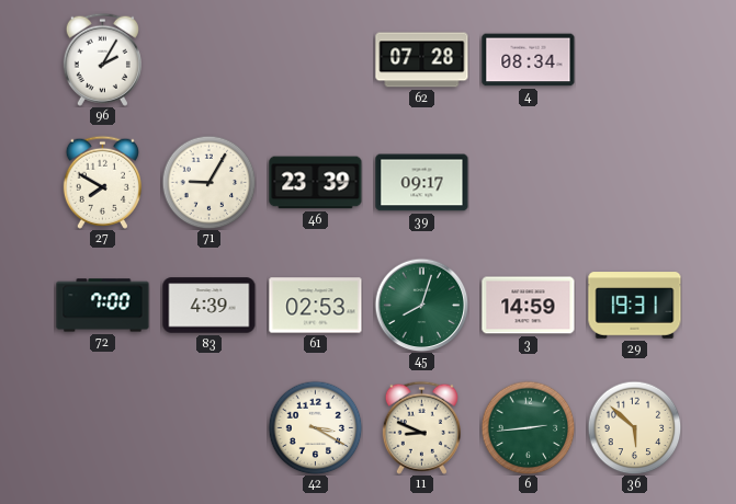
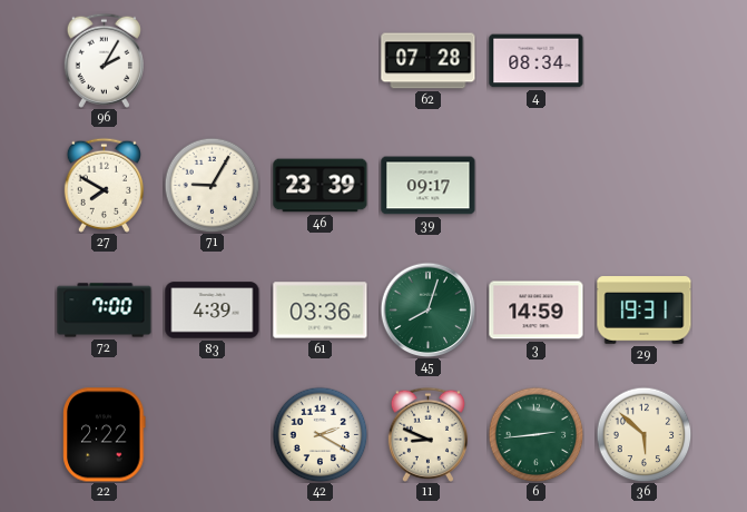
61: 02:53 -> 03:36
22: none -> 2:22
42: 3:20 -> 2:20
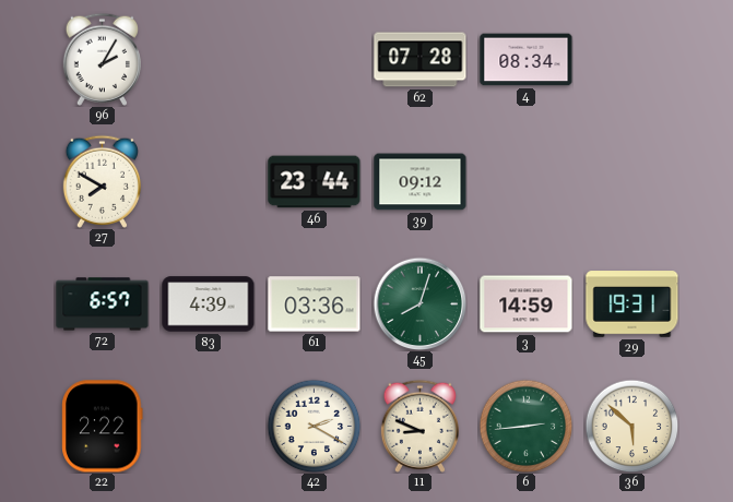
71: 9:05 -> none
46: 23:39 -> 23:44
39: 09:17 -> 09:12
72: 7:00 -> 6:57
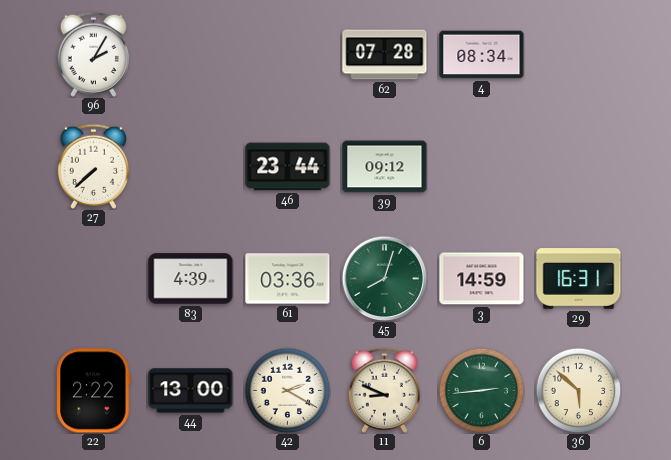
27: 7:50 -> 7:38
72: 6:57 -> none
29: 19:31 -> 16:31
44: none -> 13:00
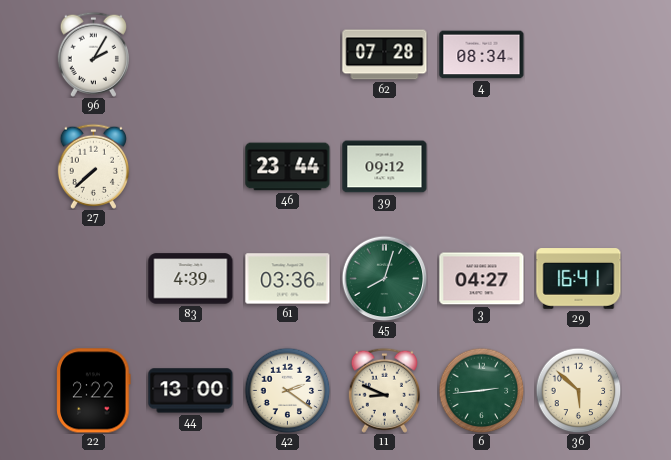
3: 14:59 -> 04:27
29: 16:31 -> 16:41
42: 2:20 -> 2:21
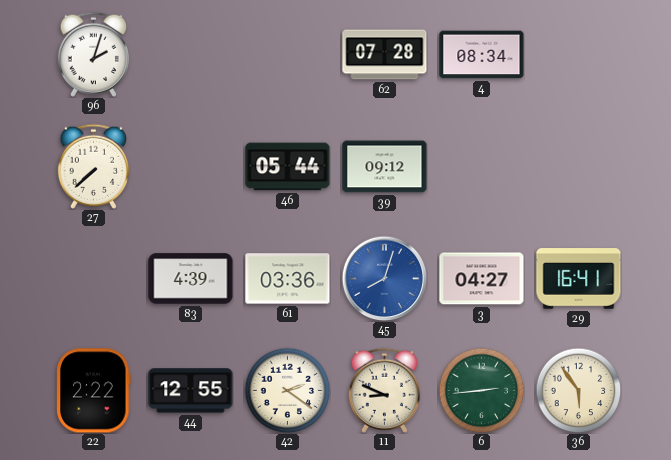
96: 2:05 -> 2:03
46: 23:44 -> 05:44
45 dial: green -> blue
44: 13:00 -> 12:55
36: 5:52 -> 5:54
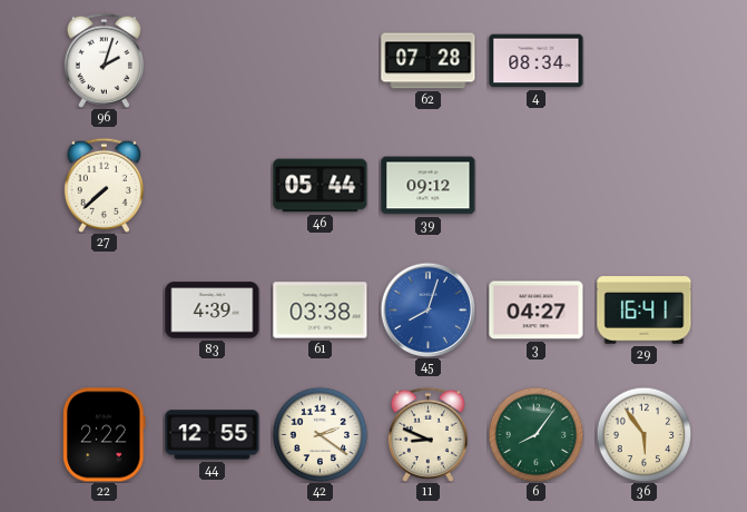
61: 03:36 -> 03:38
6: 2:44 -> 8:06
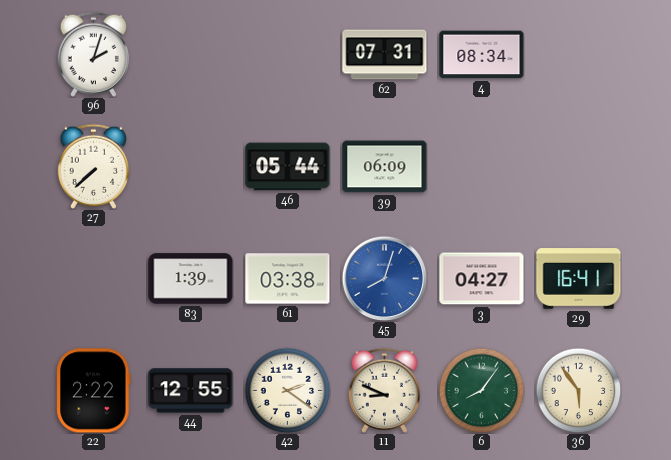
62: 07:28 -> 07:31
39: 09:12 -> 06:09
83: 4:39 -> 1:39
